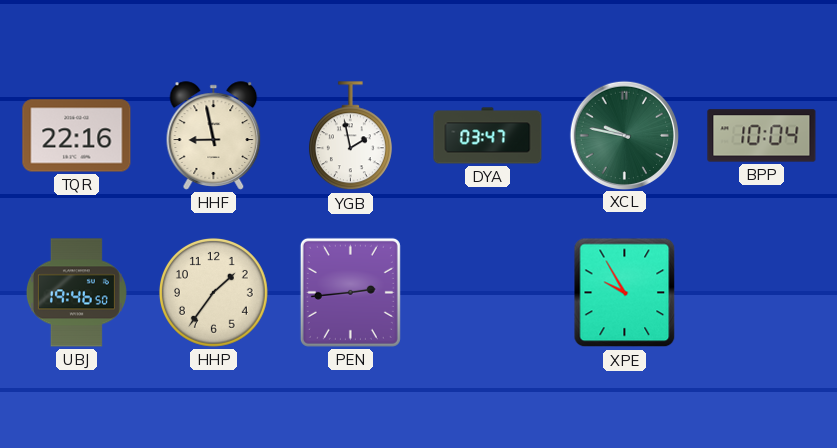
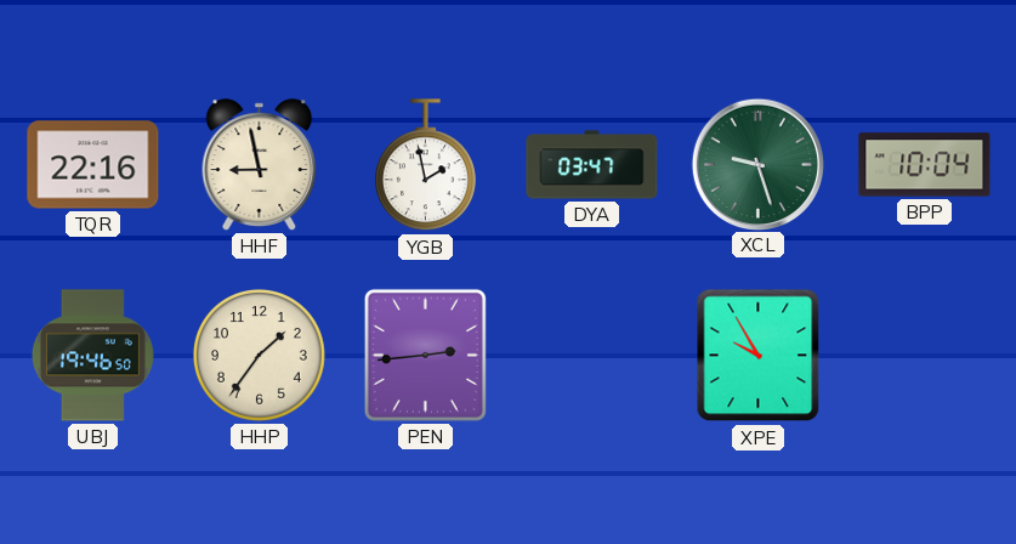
XCL: 9:47 -> 9:27
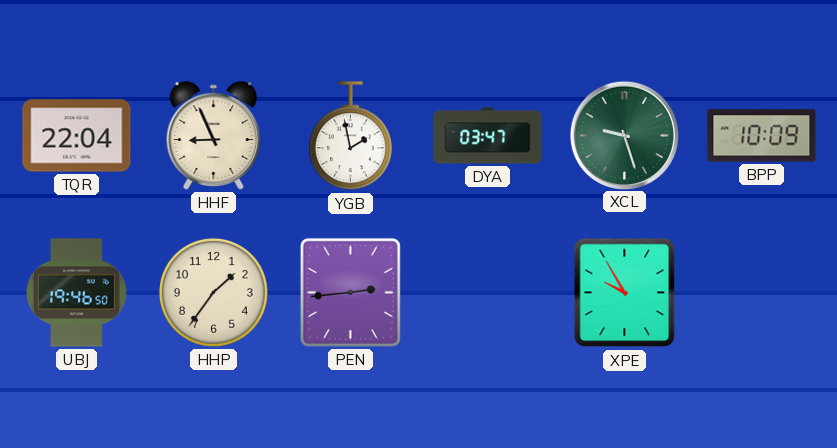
TQR: 22:16 -> 22:04
HHF: 8:58 -> 8:56
BPP: 10:04 -> 10:09
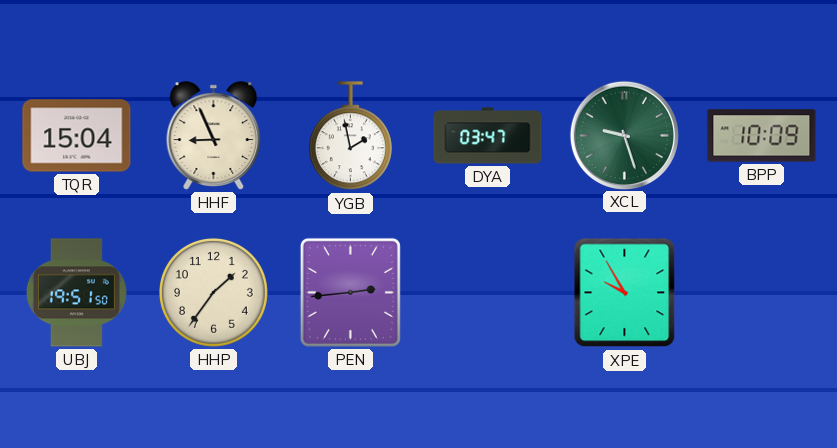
TQR: 22:04 -> 15:04
UBJ: 19:46 -> 19:51
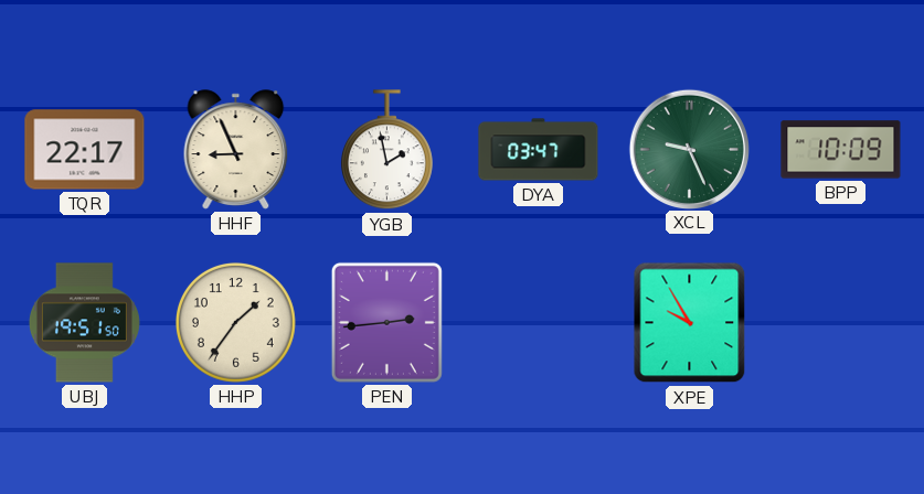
TQR: 15:04 -> 22:17
XCL: 9:27 -> 9:26
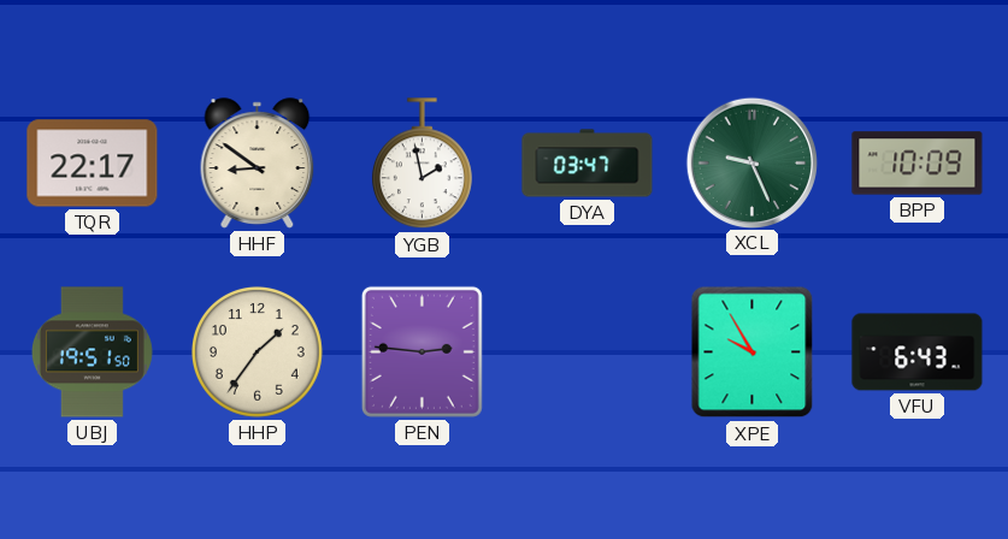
HHF: 8:56 -> 8:51
PEN: 2:44 -> 2:46
VFU: none -> 6:43
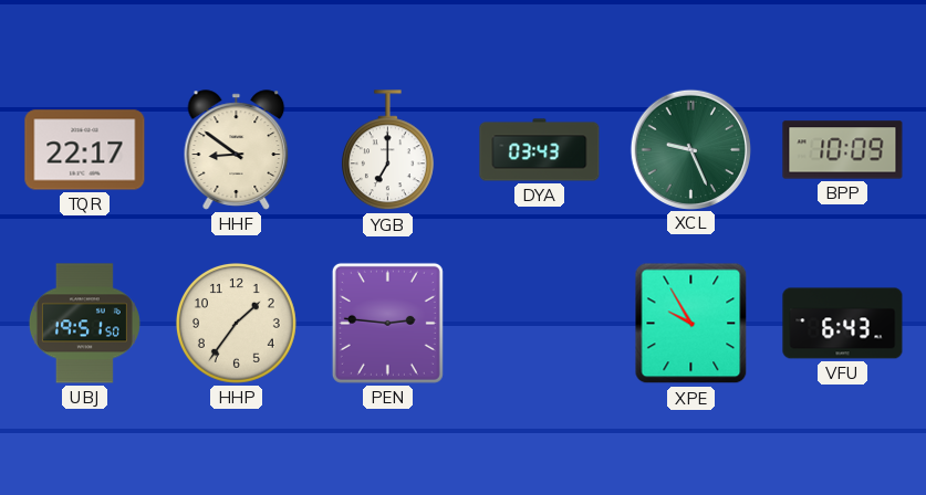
YGB: 1:58 -> 7:00
DYA: 03:47 -> 03:43
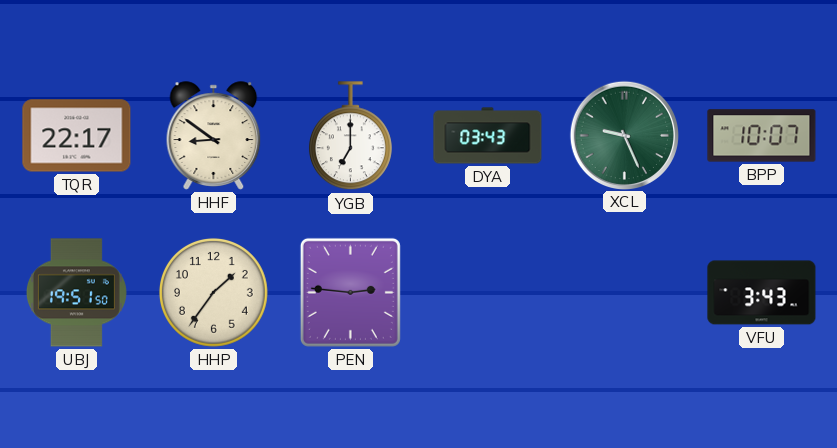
BPP: 10:09 -> 10:07
XPE: 9:55 -> none
VFU: 6:43 -> 3:43
